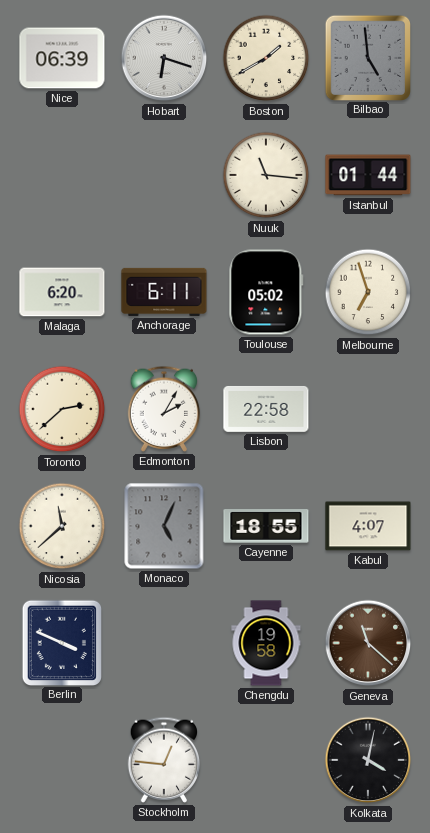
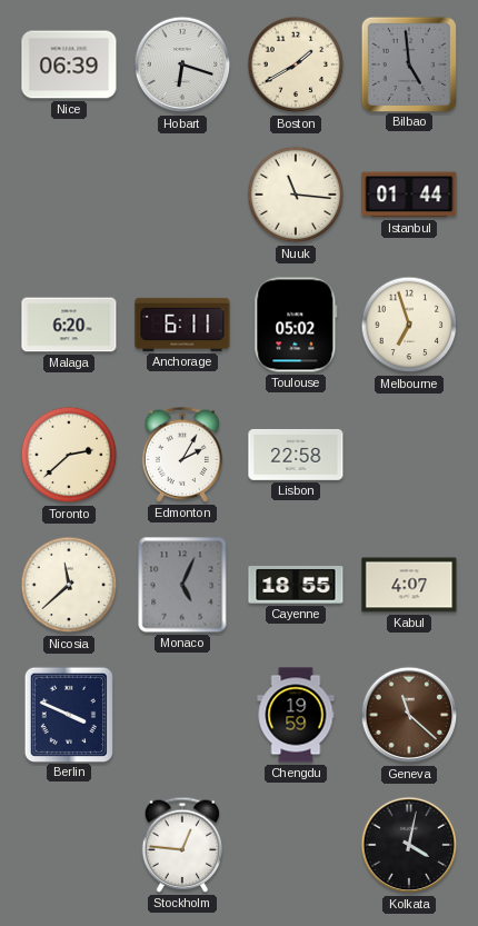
Chengdu: 19:58 -> 19:59
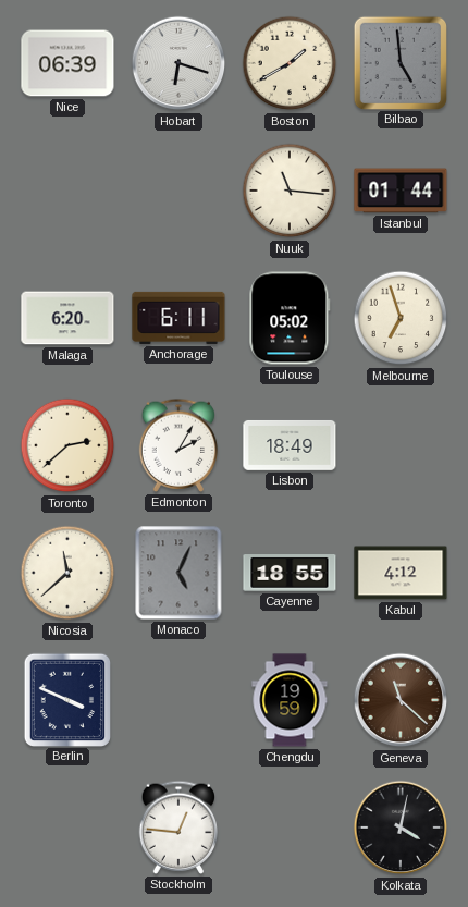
Lisbon: 22:58 -> 18:49
Kabul: 4:07 -> 4:12
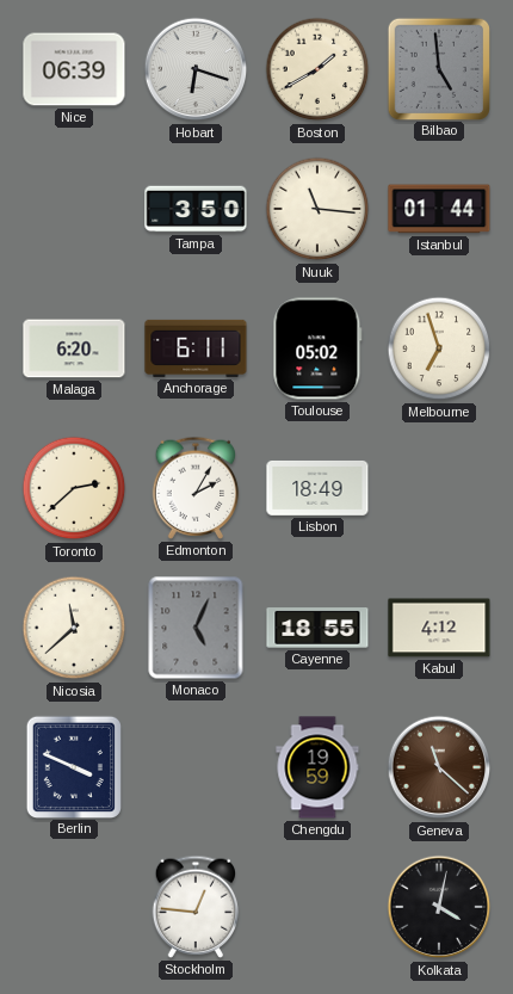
Tampa: none -> 3:50
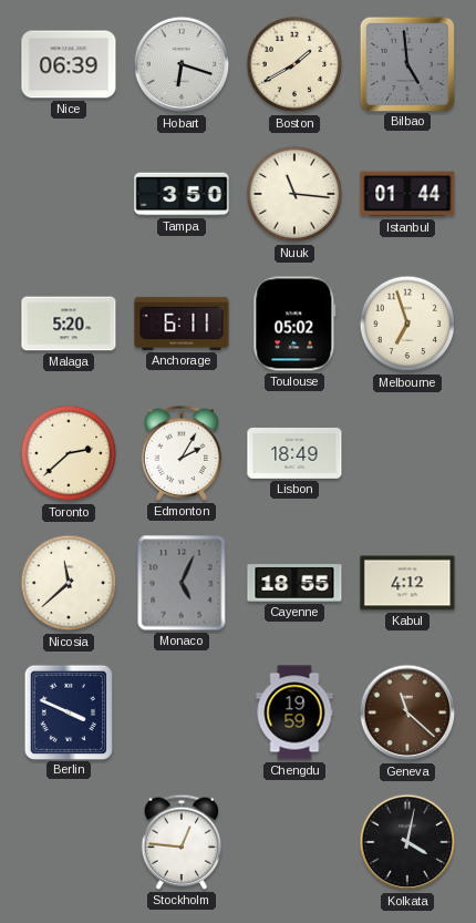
Malaga: 6:20 -> 5:20
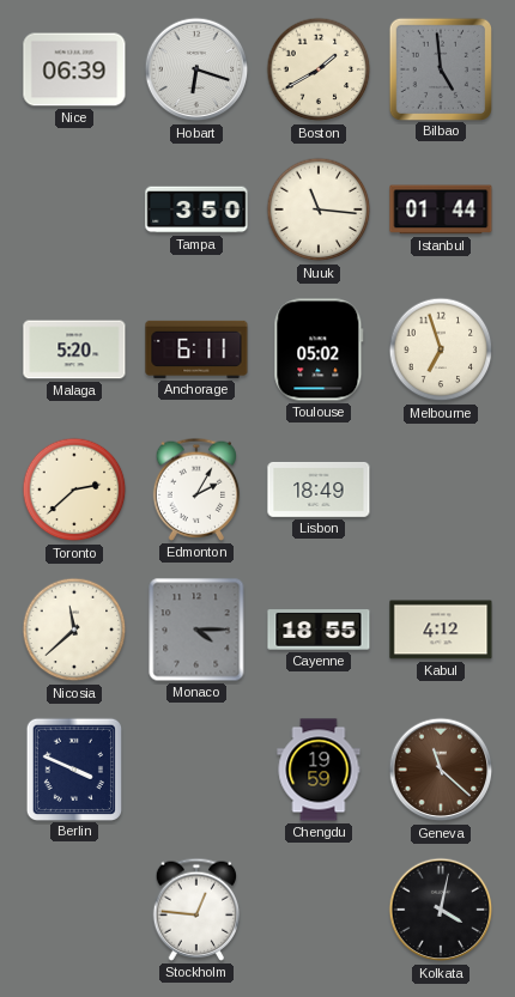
Monaco: 5:04 -> 4:15
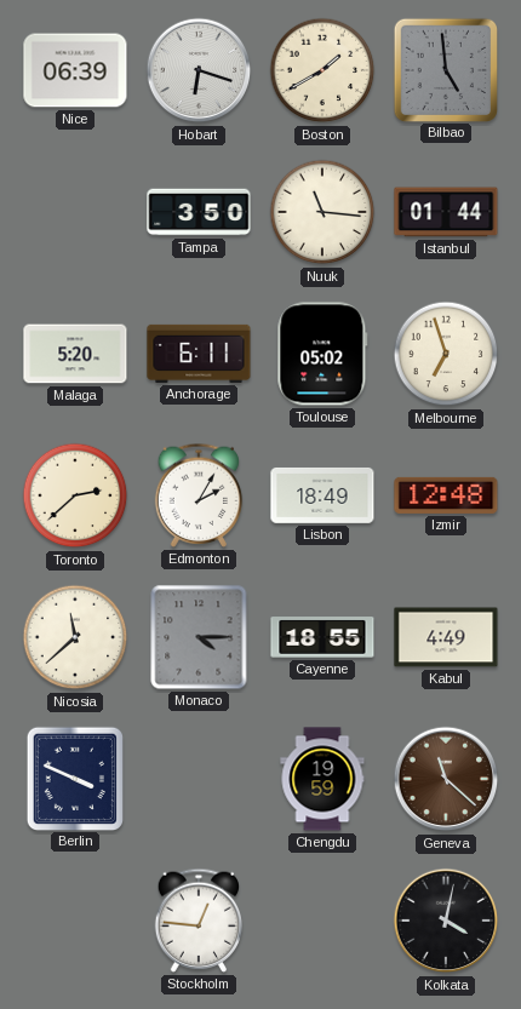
Izmir: none -> 12:48
Kabul: 4:12 -> 4:49
